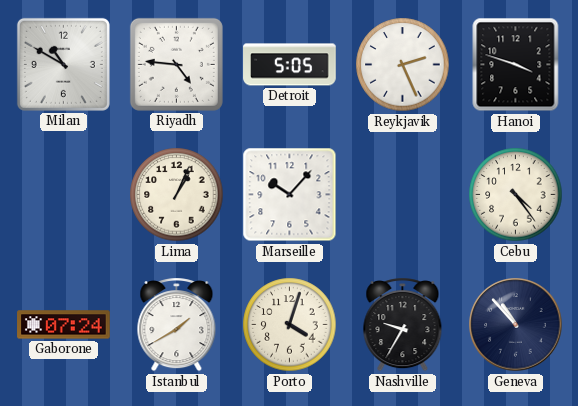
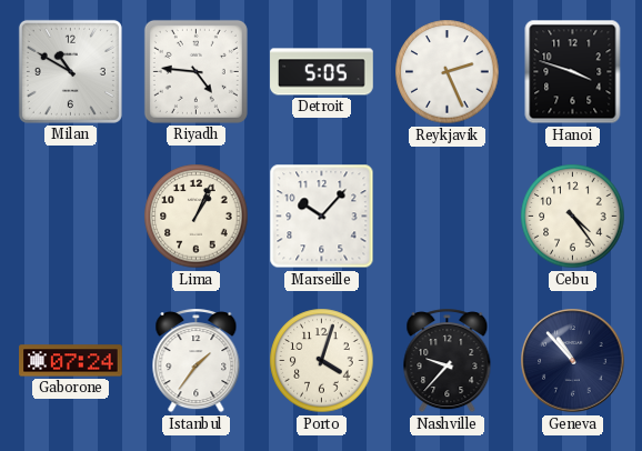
Istanbul: 1:40 -> 1:36
Nashville: 9:35 -> 9:37
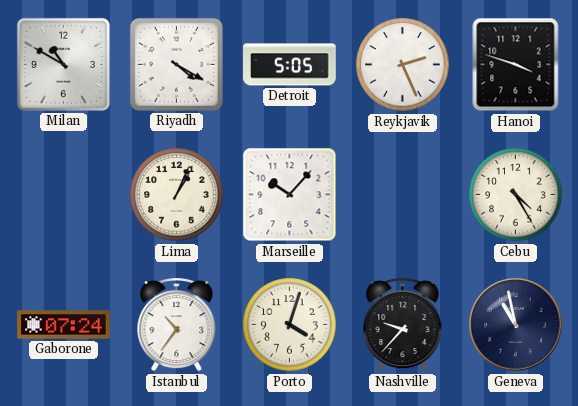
Riyadh: 4:46 -> 4:20
Cebu: 4:24 -> 4:25
Istanbul: 1:36 -> 10:36
Geneva: 10:53 -> 10:58
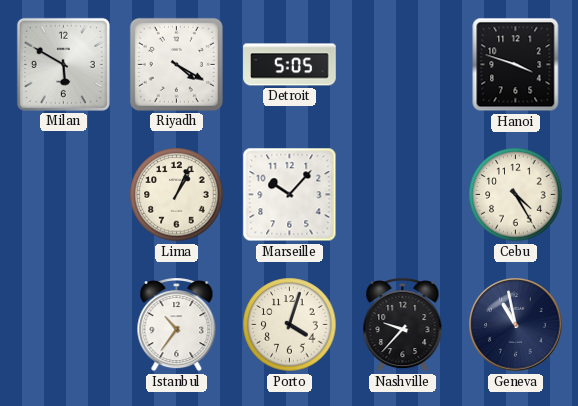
Milan: 10:50 -> 5:50
Reykjavik: 2:26 -> none
Gaborone: 07:24 -> none
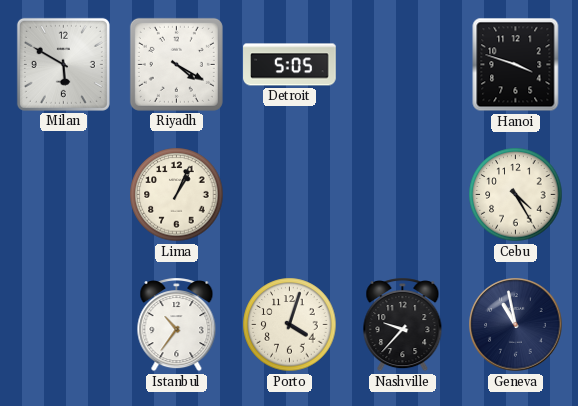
Marseille: 10:07 -> none
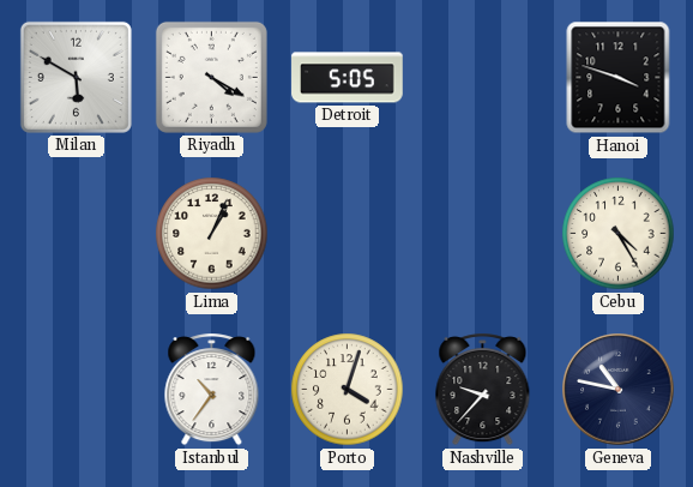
Geneva: 10:58 -> 10:47
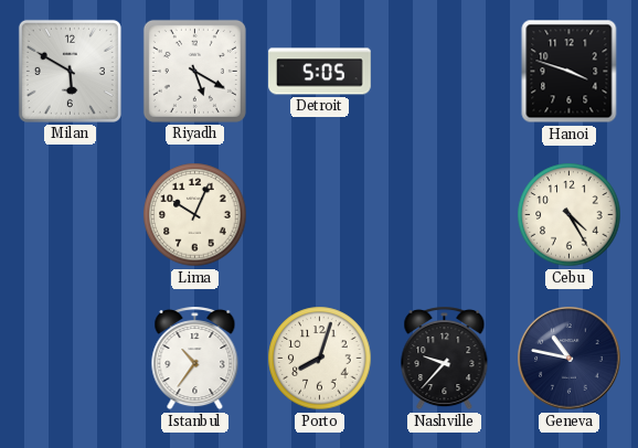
Riyadh: 4:20 -> 5:20
Lima: 1:04 -> 10:04
Porto: 4:03 -> 8:03
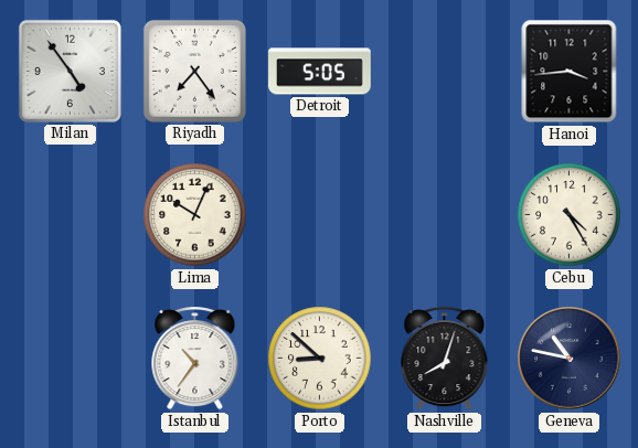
Milan: 5:50 -> 4:54
Riyadh: 5:20 -> 7:24
Hanoi: 3:48 -> 3:44
Porto: 8:03 -> 8:52
Nashville: 9:37 -> 8:03
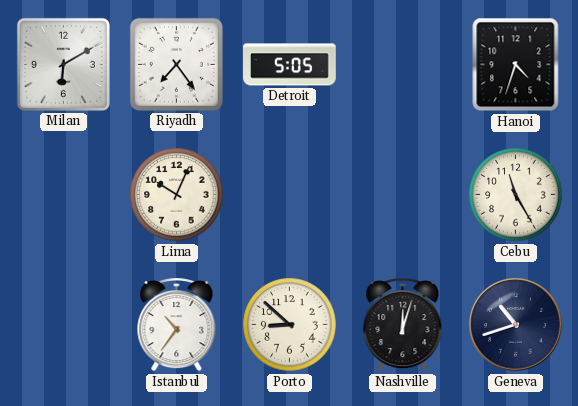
Milan: 4:54 -> 6:10
Hanoi: 3:44 -> 4:33
Cebu: 4:25 -> 11:25
Nashville: 8:03 -> 12:03
Geneva: 10:47 -> 10:42
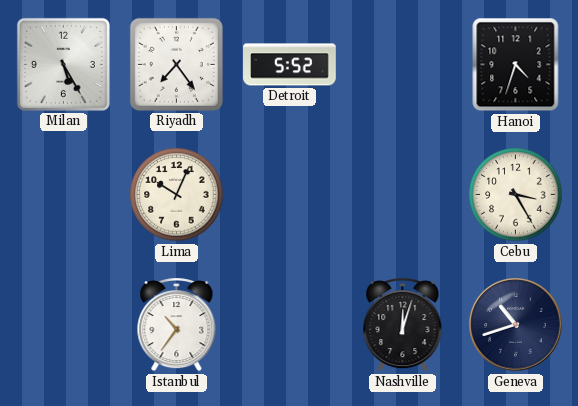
Milan: 6:10 -> 5:25
Detroit: 5:05 -> 5:52
Cebu: 11:25 -> 3:25
Porto: 8:52 -> none
